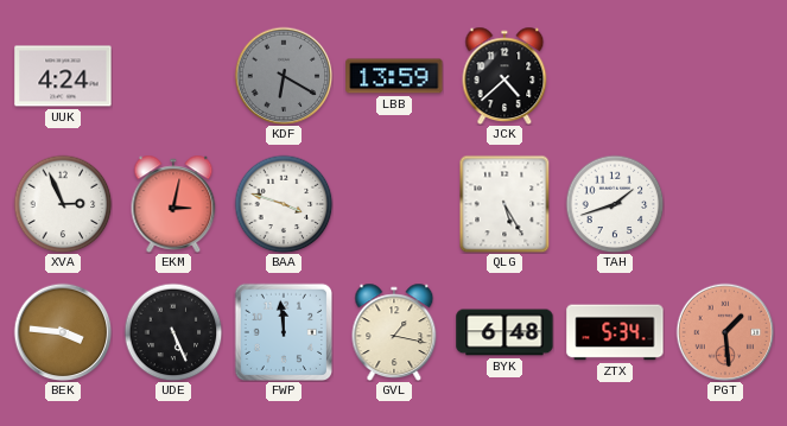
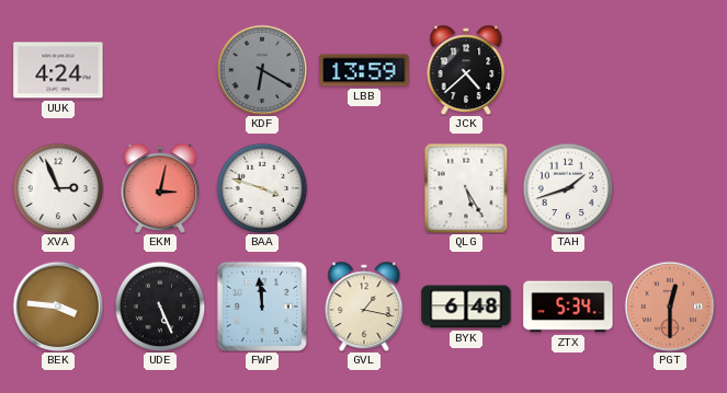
PGT: 1:29 -> 12:30
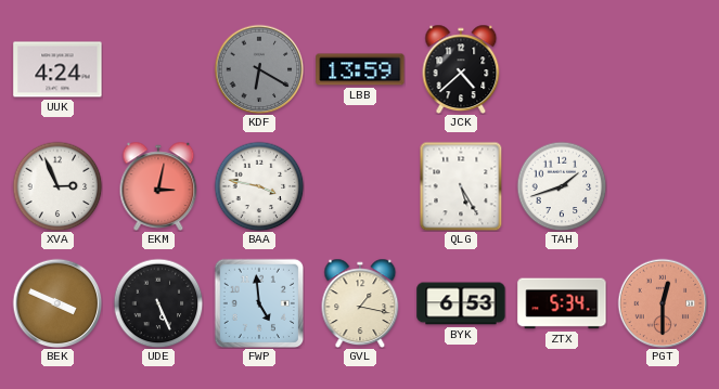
BAA: 3:48 -> 3:47
BEK: 3:46 -> 3:49
FWP: 11:59 -> 4:59
BYK: 6:48 -> 6:53
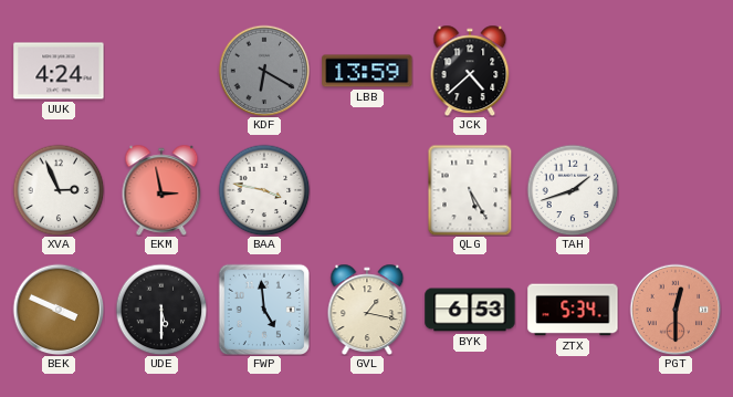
EKM: 3:02 -> 2:58
UDE: 5:26 -> 5:30
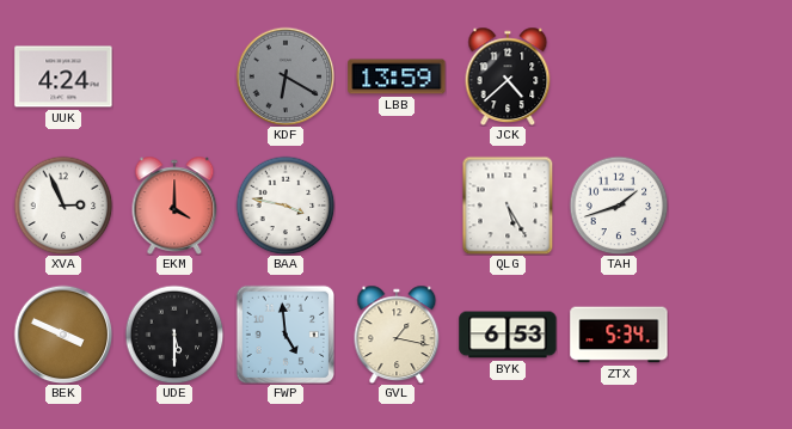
EKM: 2:58 -> 4:00
PGT: 12:30 -> none
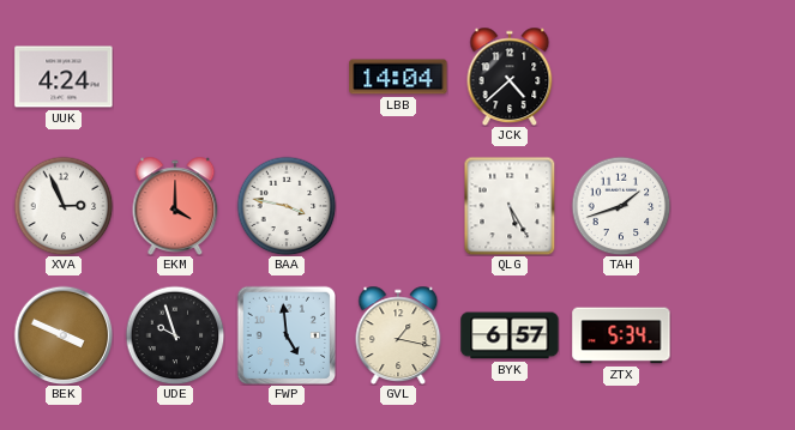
KDF: 6:20 -> none
LBB: 13:59 -> 14:04
UDE: 5:30 -> 9:57
BYK: 6:53 -> 6:57
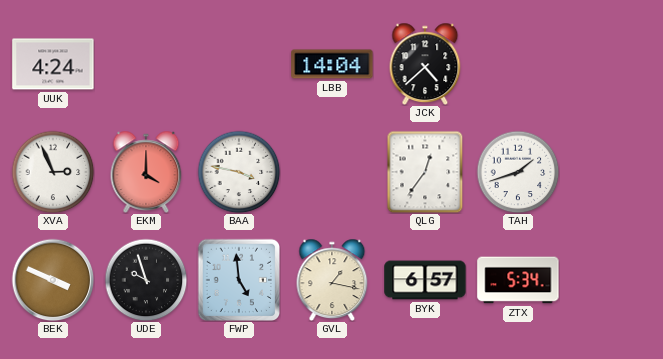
QLG: 5:25 -> 12:36
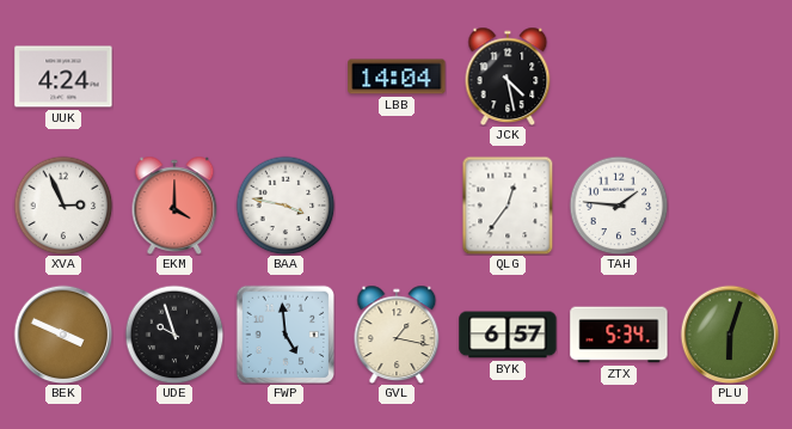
JCK: 4:38 -> 4:28
TAH: 1:42 -> 1:46
PLU: none -> 6:03
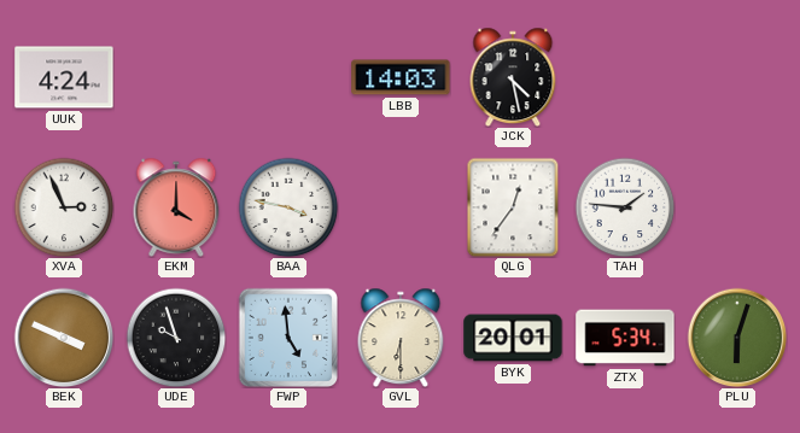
LBB: 14:04 -> 14:03
GVL: 1:17 -> 6:30
BYK: 6:57 -> 20:01
